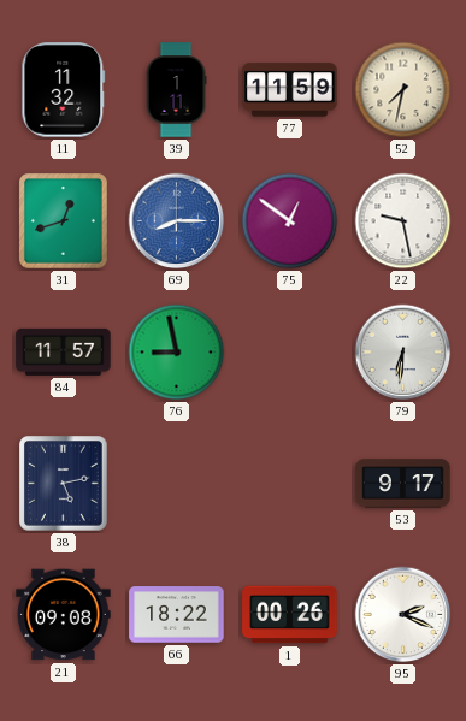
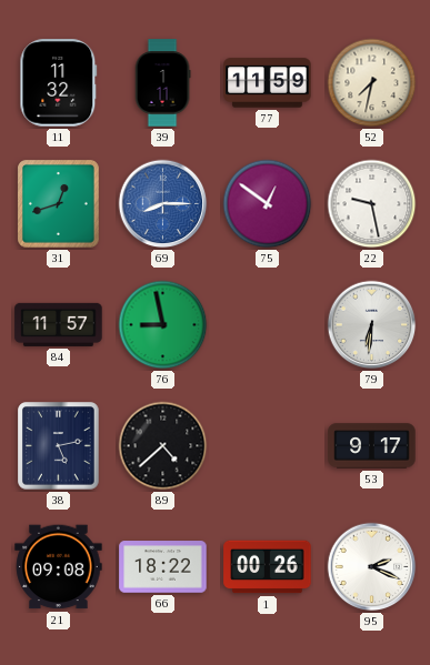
89: none -> 4:38
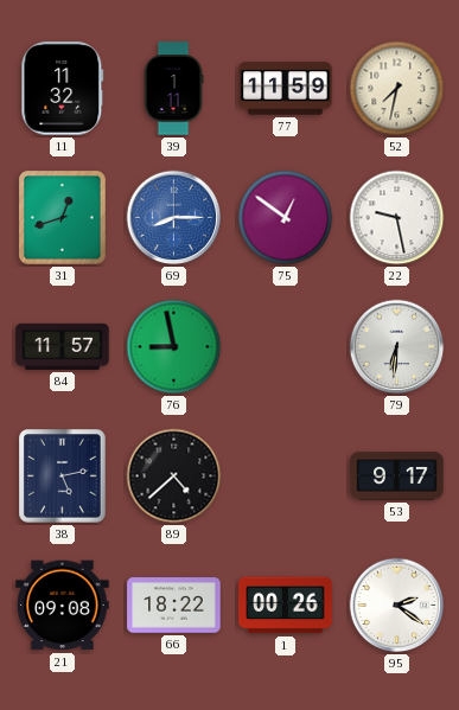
95: 2:19 -> 2:21
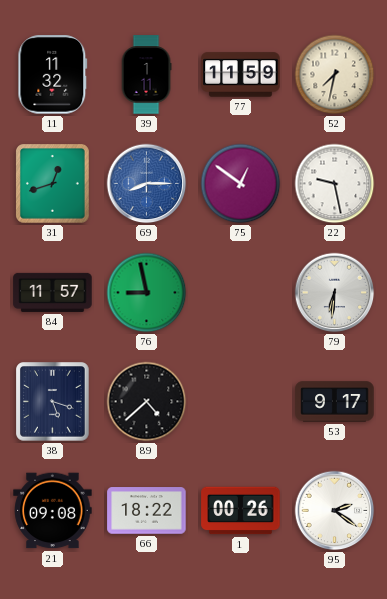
38: 5:13 -> 5:18
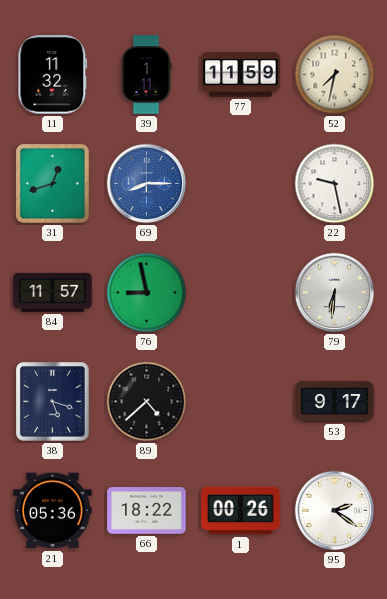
75: 12:51 -> none
21: 09:08 -> 05:36
